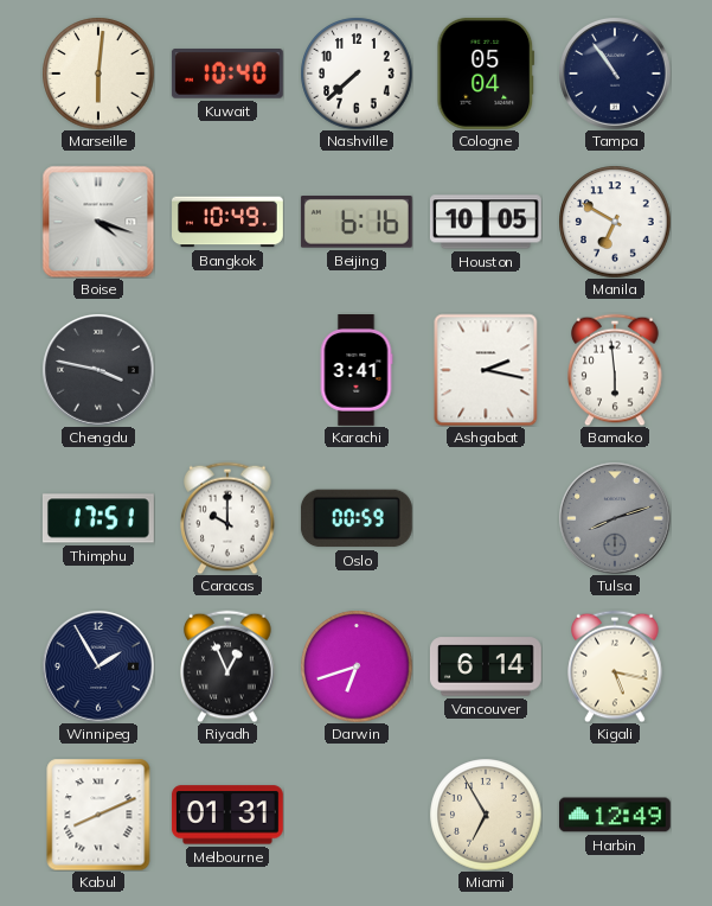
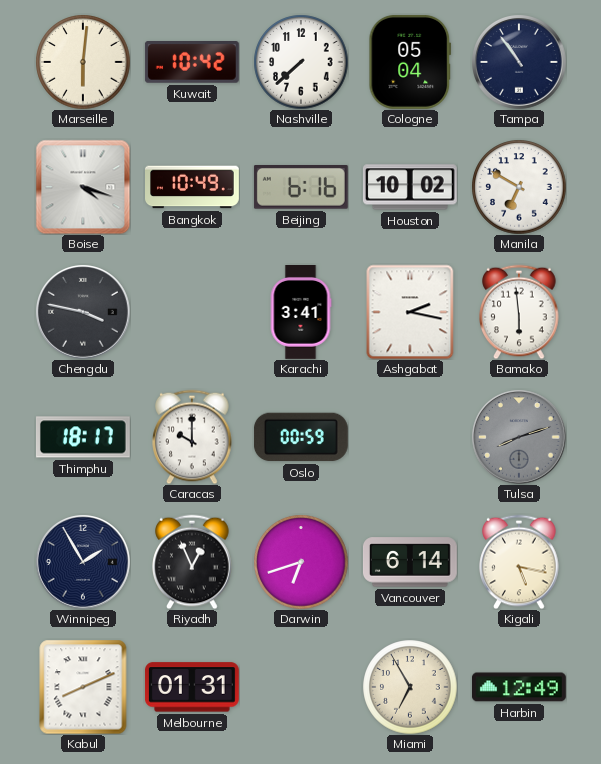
Kuwait: 10:40 -> 10:42
Houston: 10:05 -> 10:02
Thimphu: 17:51 -> 18:17
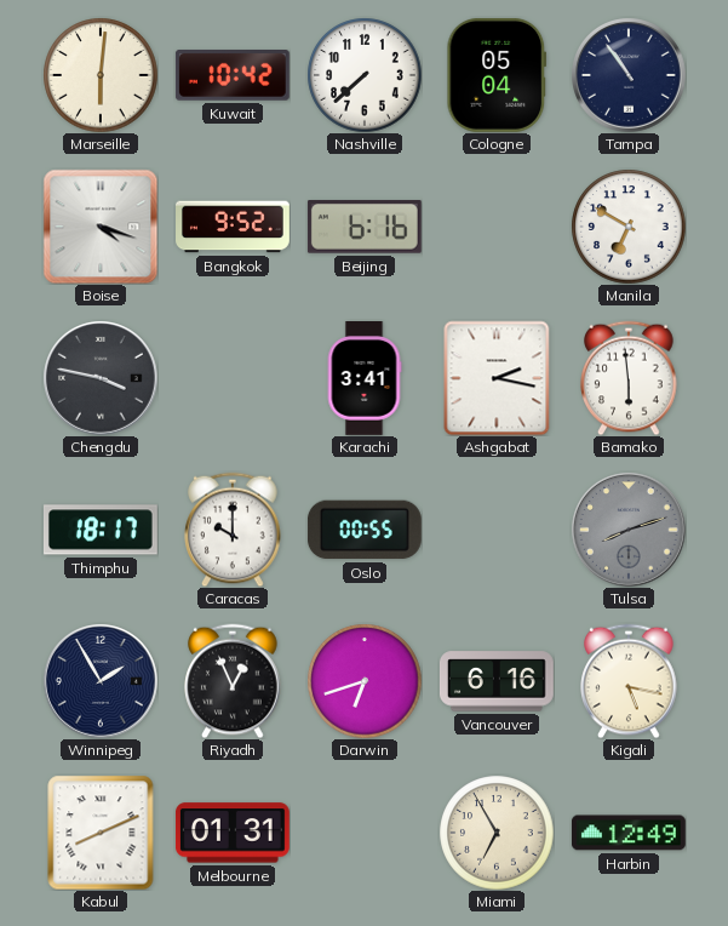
Bangkok: 10:49 -> 9:52
Houston: 10:02 -> none
Oslo: 00:59 -> 00:55
Vancouver: 6:14 -> 6:16
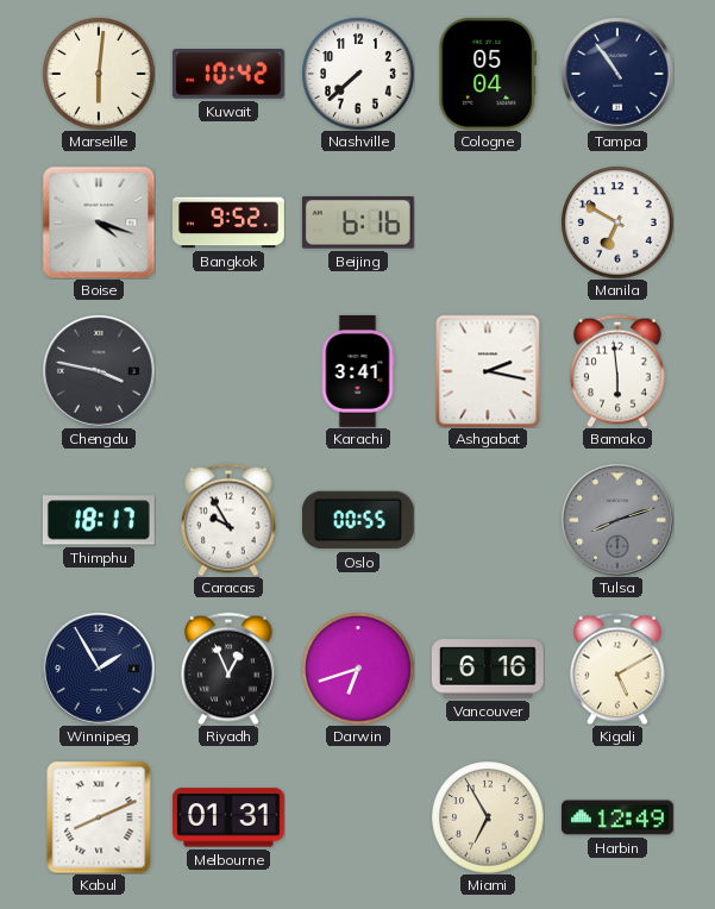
Caracas: 10:00 -> 9:55
Kigali: 5:17 -> 5:10
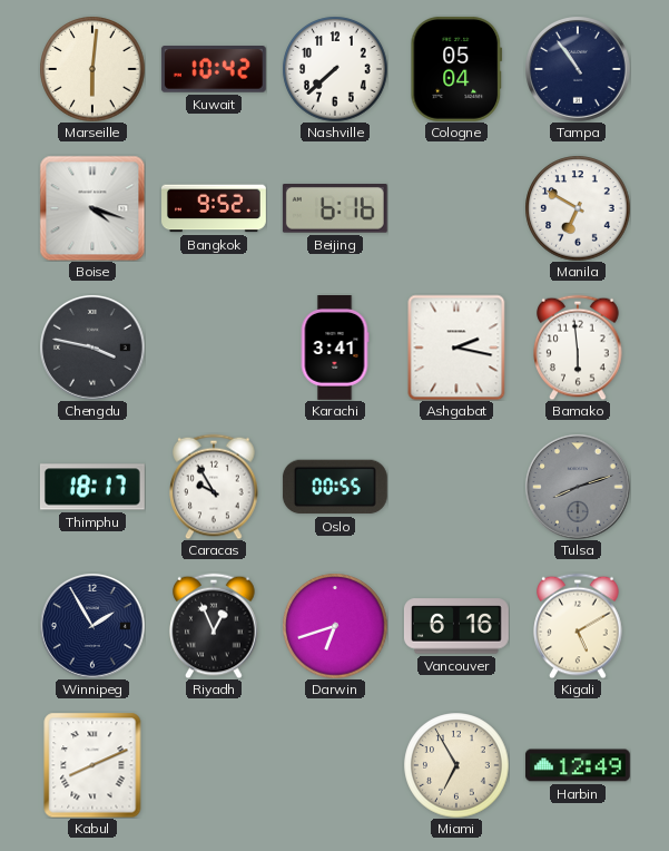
Melbourne: 01:31 -> none
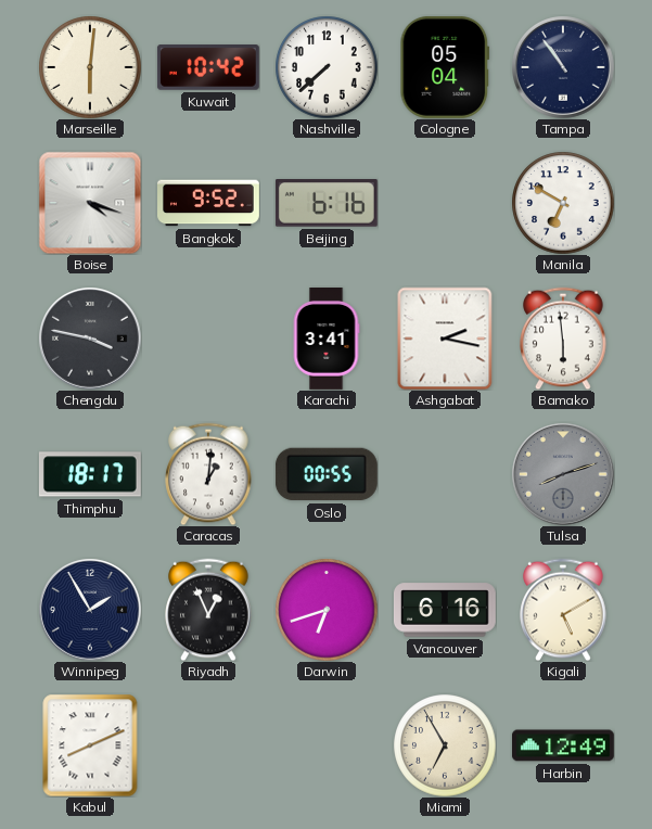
Caracas: 9:55 -> 1:01
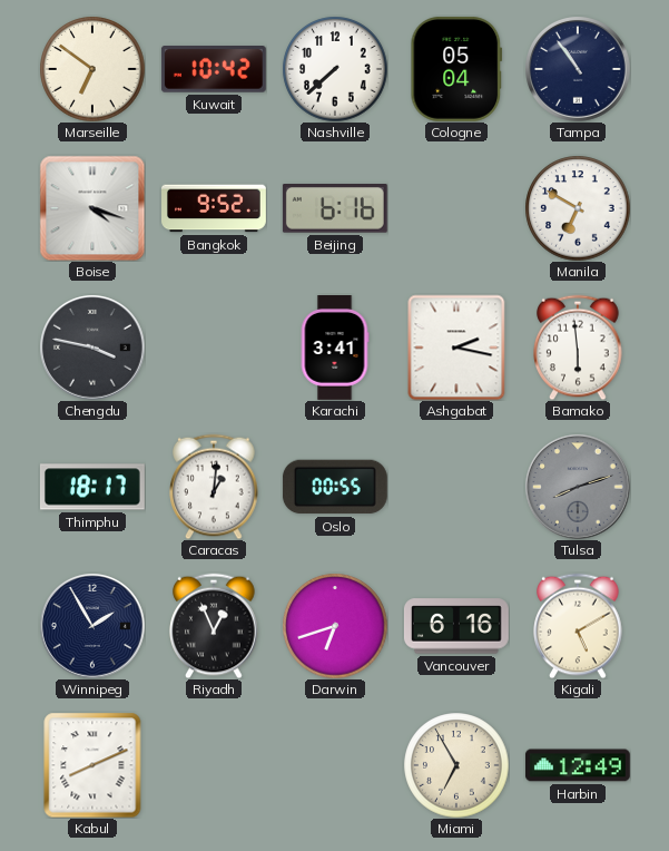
Marseille: 6:01 -> 6:51
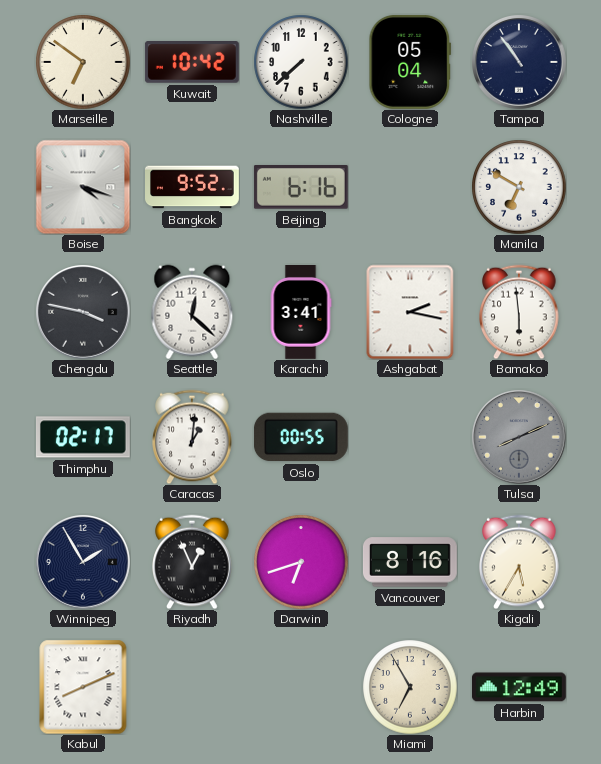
Seattle: none -> 12:22
Thimphu: 18:17 -> 02:17
Tulsa: 8:12 -> 8:11
Vancouver: 6:16 -> 8:16
Kigali: 5:10 -> 5:35
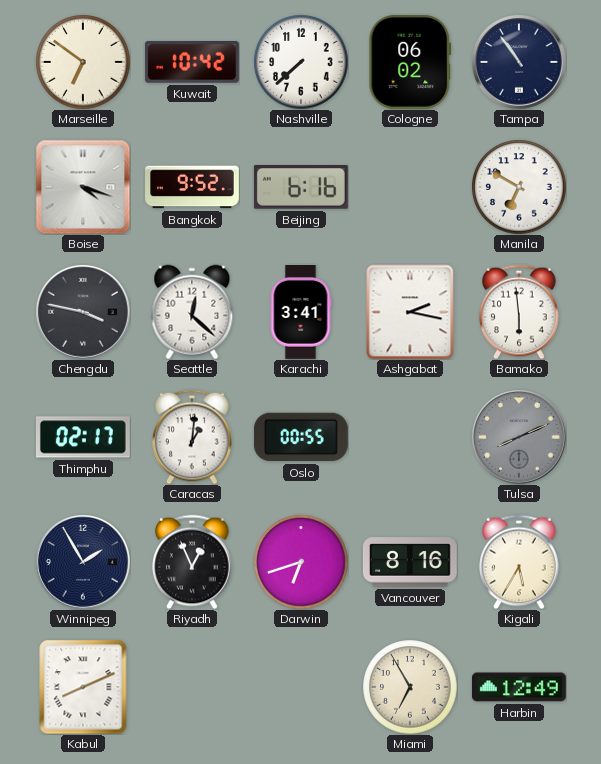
Cologne: 05:04 -> 06:02
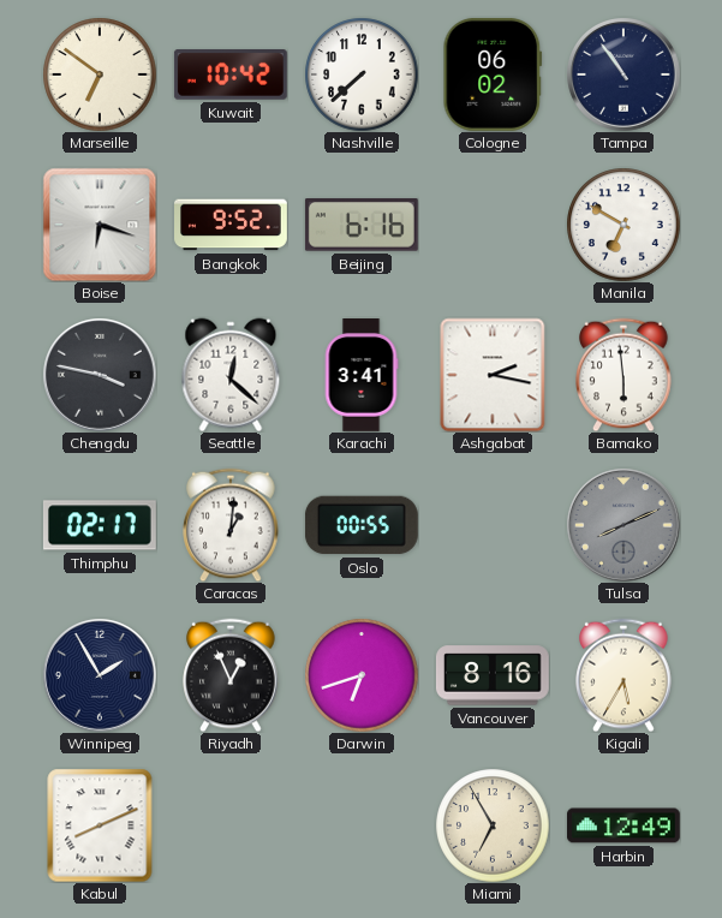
Boise: 4:18 -> 6:18
